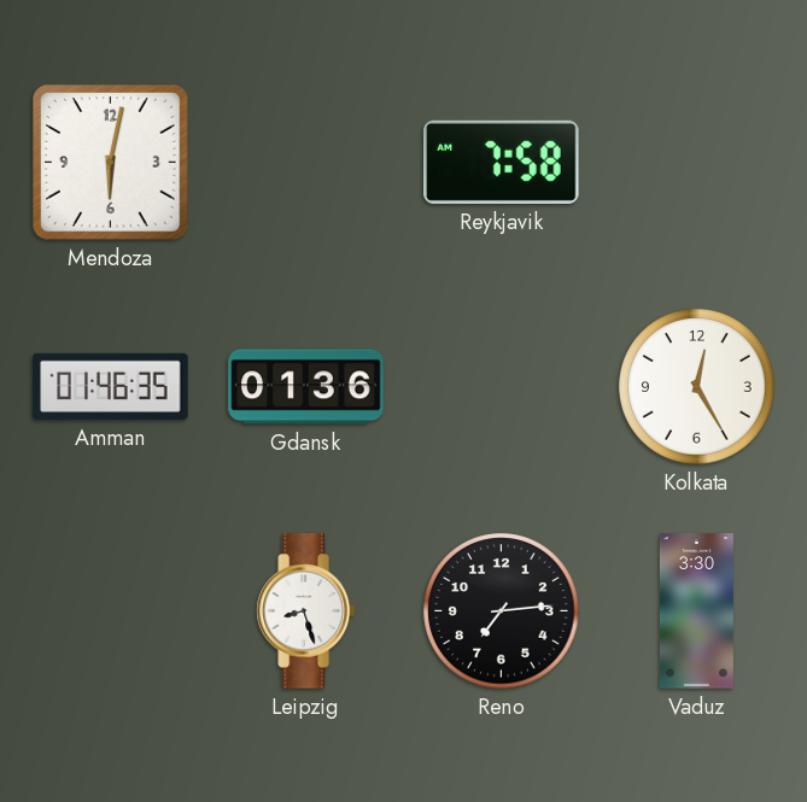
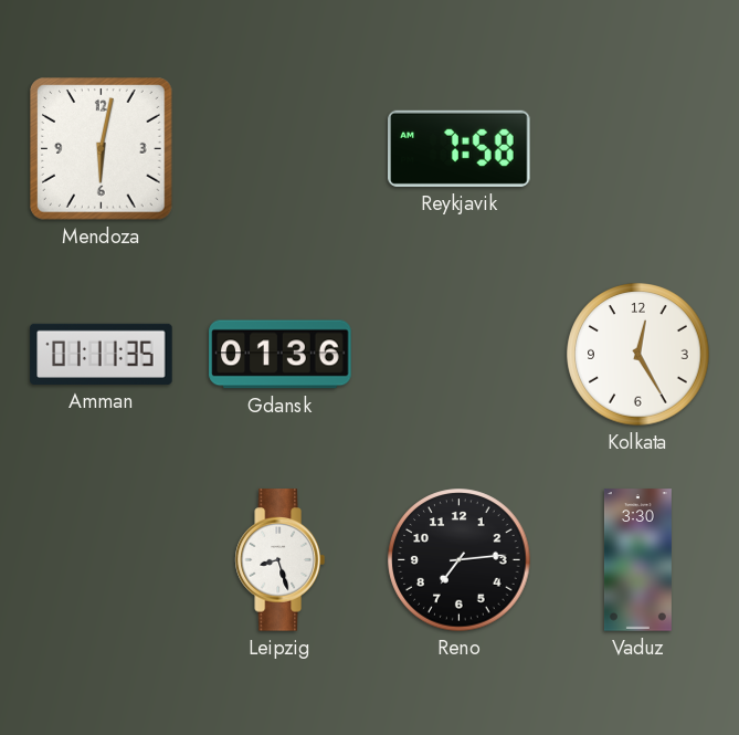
Amman: 01:46 -> 01:11
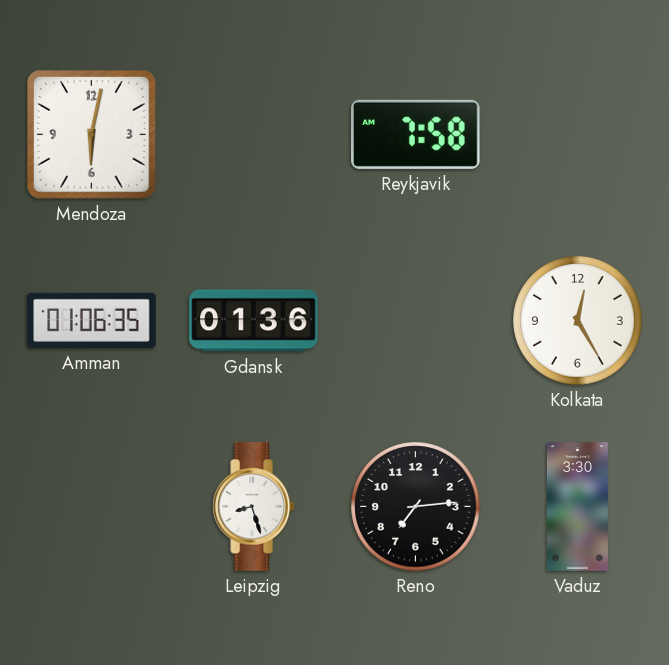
Amman: 01:11 -> 01:06
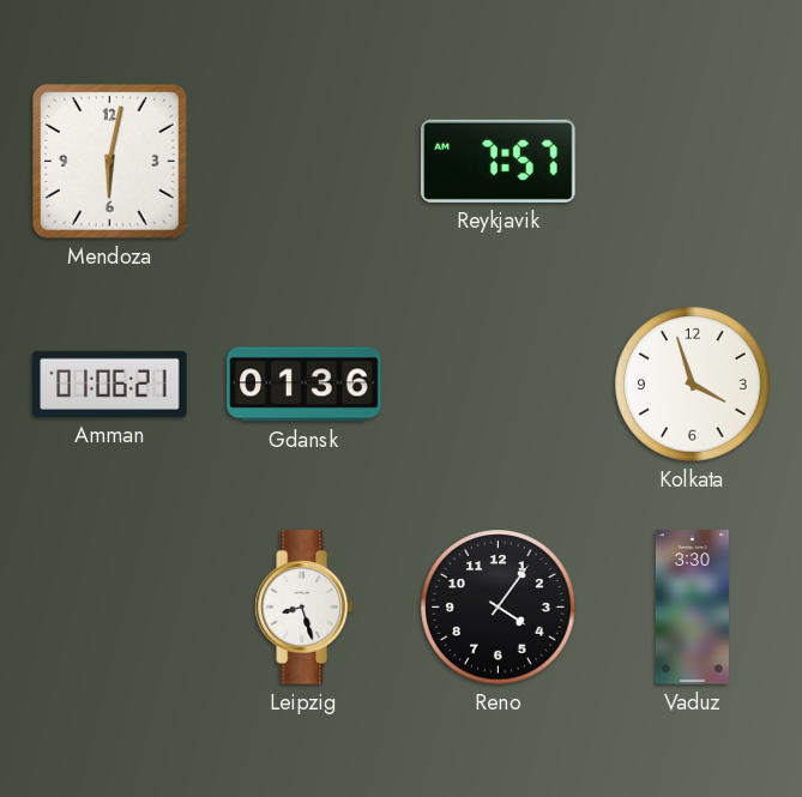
Reykjavik: 7:58 -> 7:57
Amman: 01:06:35 -> 01:06:21
Kolkata: 12:25 -> 3:57
Reno: 7:14 -> 4:06
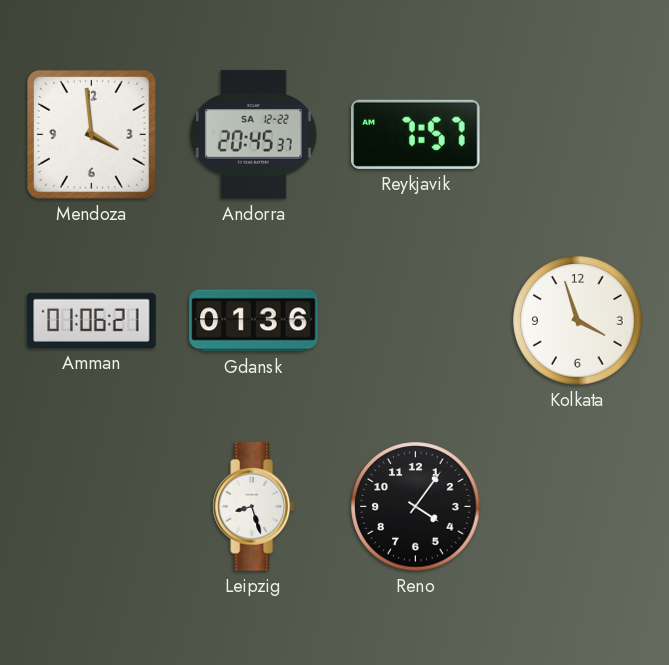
Mendoza: 6:02 -> 3:59
Andorra: none -> 20:45
Vaduz: 3:30 -> none
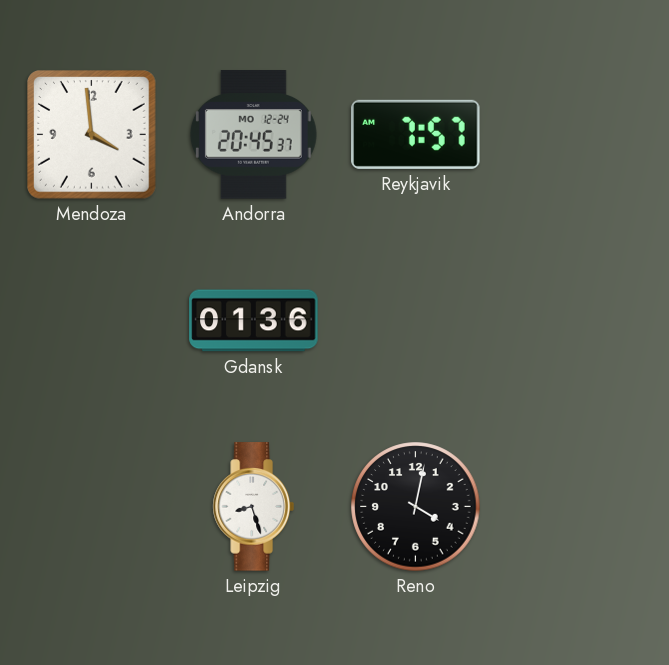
Andorra date: SA 12-22 -> MO 12-24
Amman: 01:06 -> none
Kolkata: 3:57 -> none
Reno: 4:06 -> 4:02
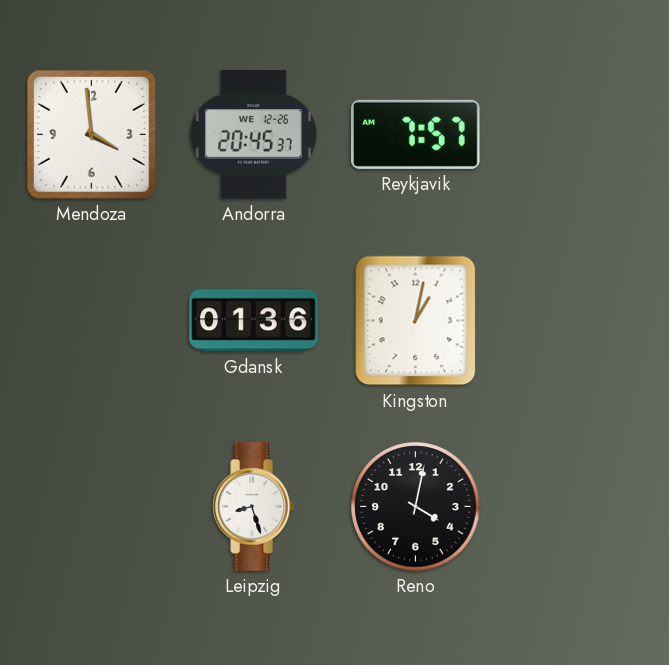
Andorra date: MO 12-24 -> WE 12-26
Kingston: none -> 1:02
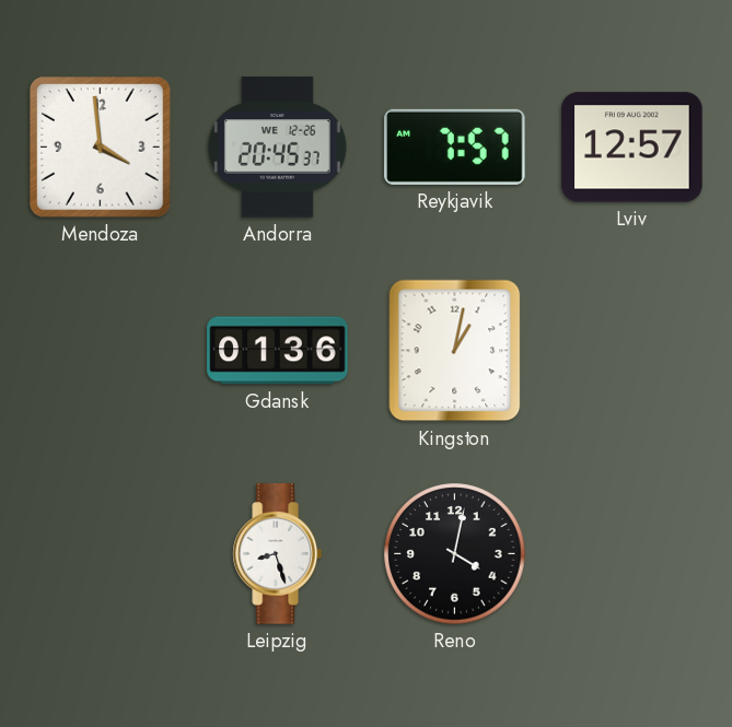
Lviv: none -> 12:57
